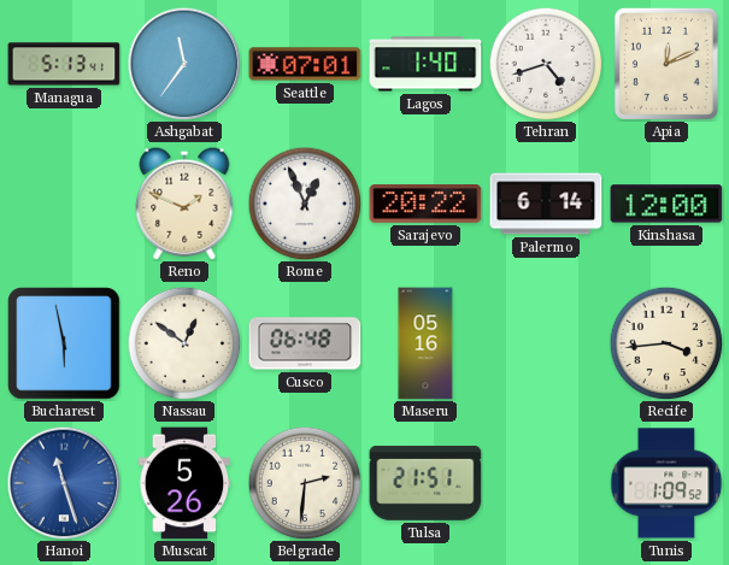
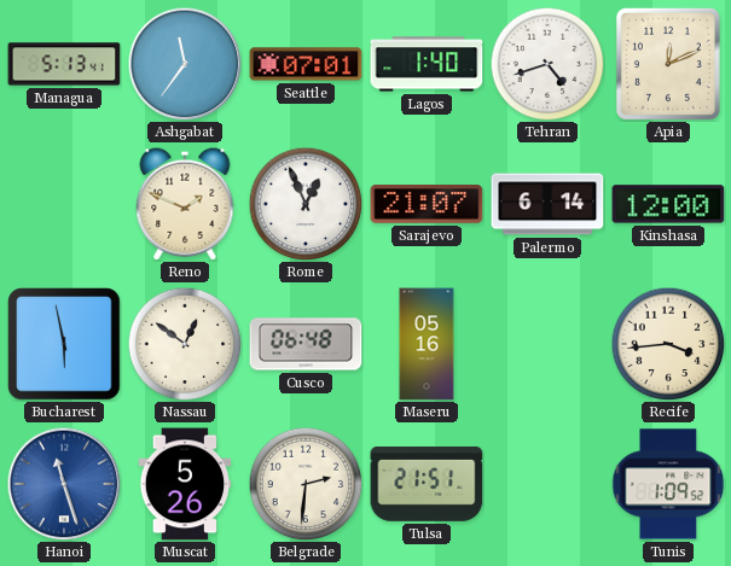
Sarajevo: 20:22 -> 21:07
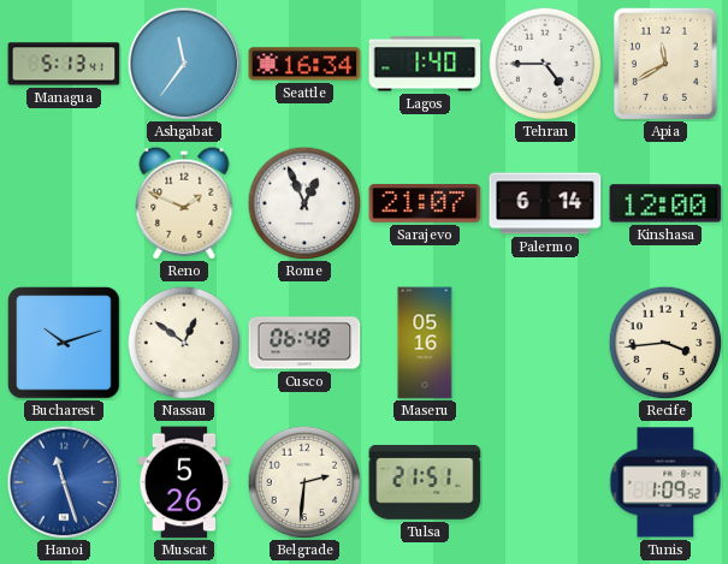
Seattle: 07:01 -> 16:34
Tehran: 4:42 -> 4:45
Apia: 12:11 -> 11:40
Bucharest: 5:58 -> 10:12
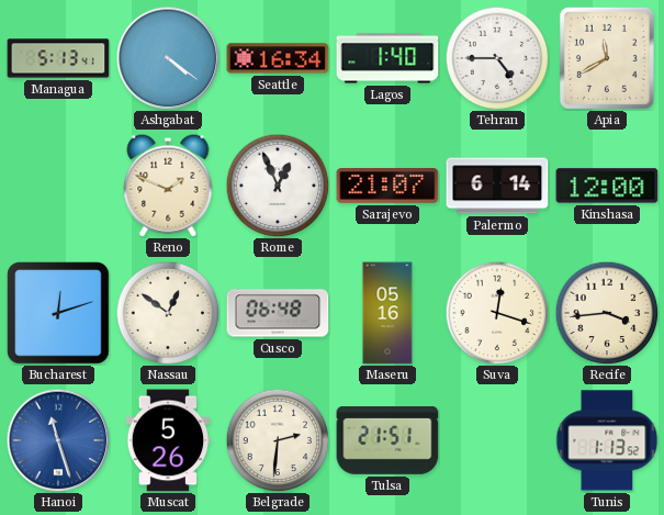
Ashgabat: 11:36 -> 4:21
Bucharest: 10:12 -> 12:12
Suva: none -> 12:18
Tunis: 1:09 -> 1:13
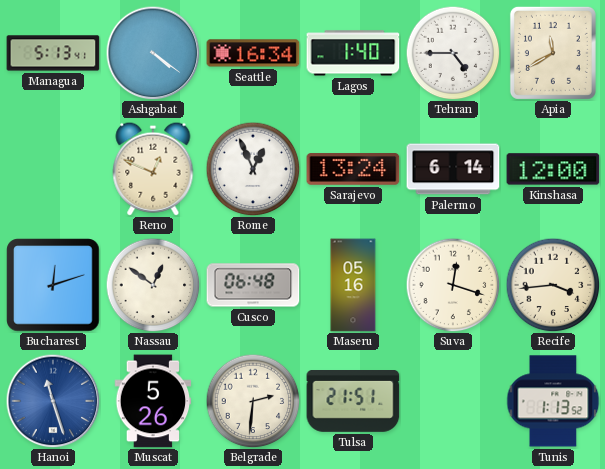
Reno: 1:49 -> 12:49
Sarajevo: 21:07 -> 13:24
